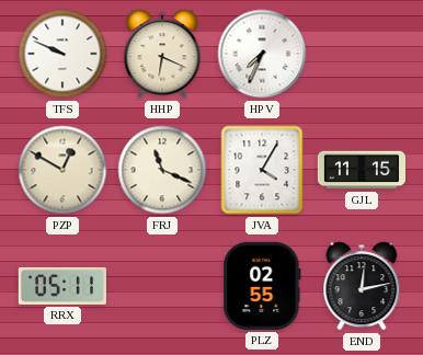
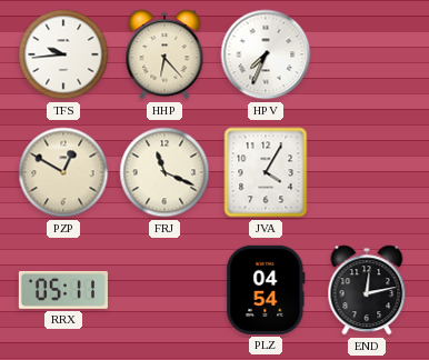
TFS: 9:49 -> 9:44
HHP: 6:19 -> 6:23
GJL: 11:15 -> none
PLZ: 02:55 -> 04:54
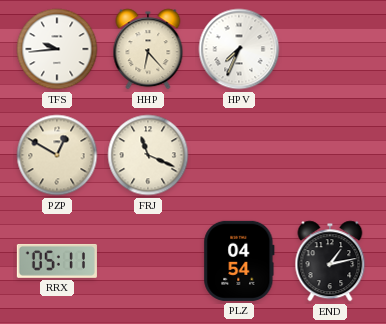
JVA: 4:05 -> none
END: 12:13 -> 1:13
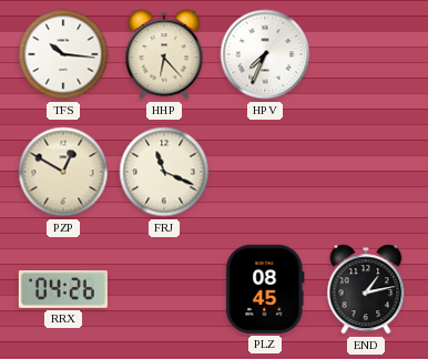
TFS: 9:44 -> 10:16
RRX: 05:11 -> 04:26
PLZ: 04:54 -> 08:45
